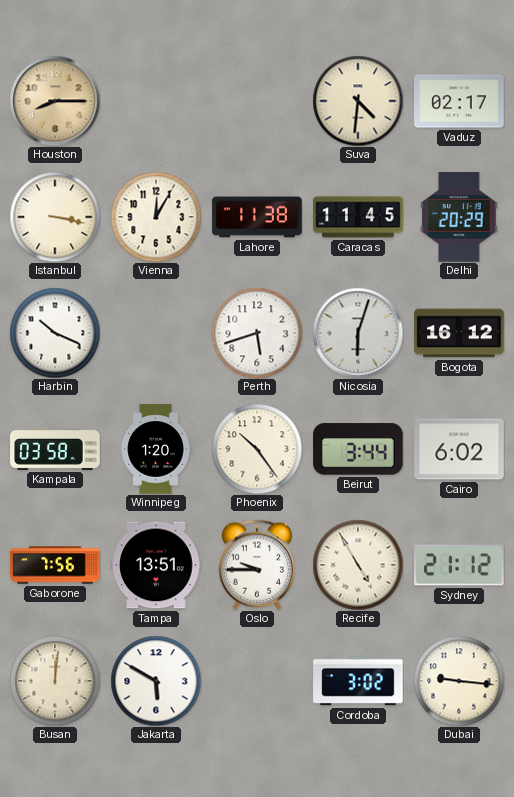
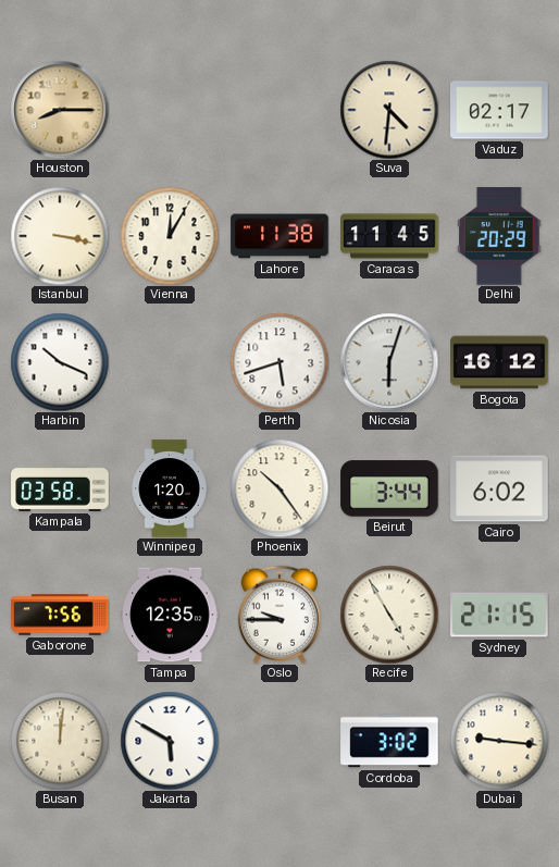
Tampa: 13:51 -> 12:35
Sydney: 21:12 -> 21:15
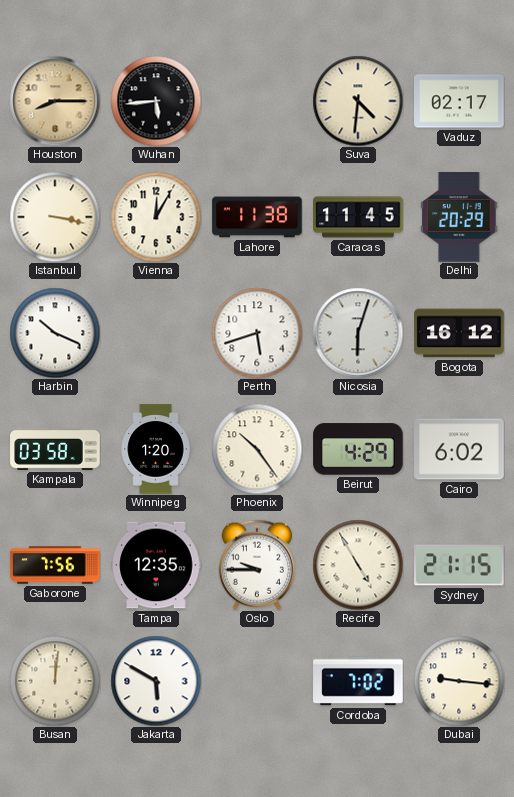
Wuhan: none -> 5:44
Beirut: 3:44 -> 4:29
Cordoba: 3:02 -> 7:02
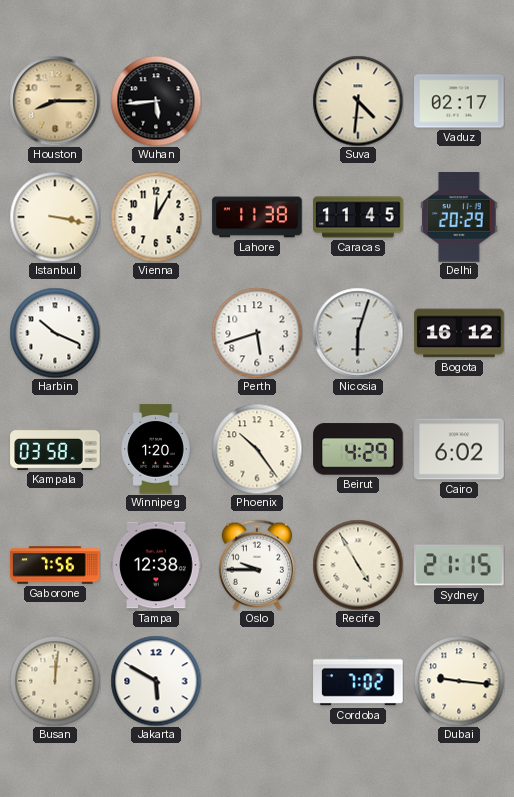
Tampa: 12:35 -> 12:38
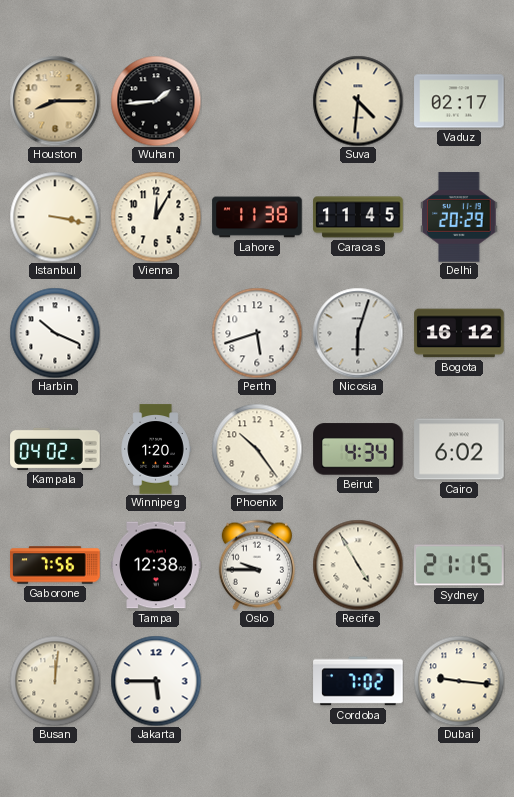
Wuhan: 5:44 -> 1:44
Kampala: 03:58 -> 04:02
Beirut: 4:29 -> 4:34
Jakarta: 5:50 -> 5:45
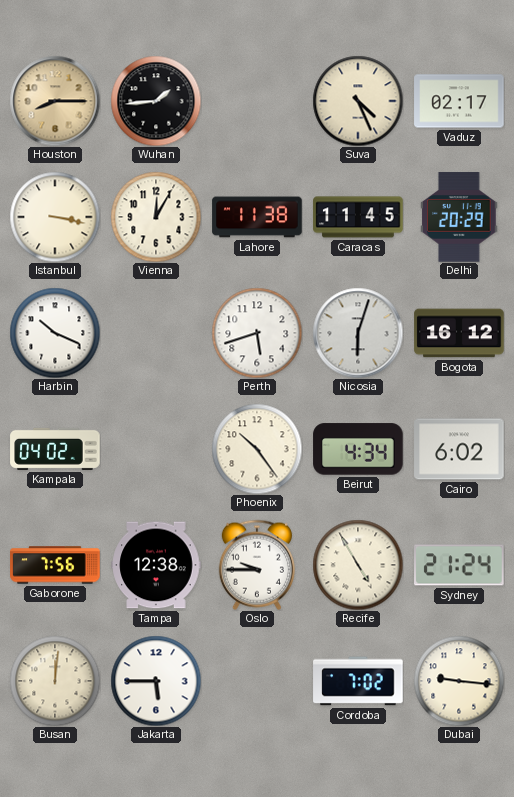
Suva: 4:31 -> 4:26
Winnipeg: 1:20 -> none
Sydney: 21:15 -> 21:24
